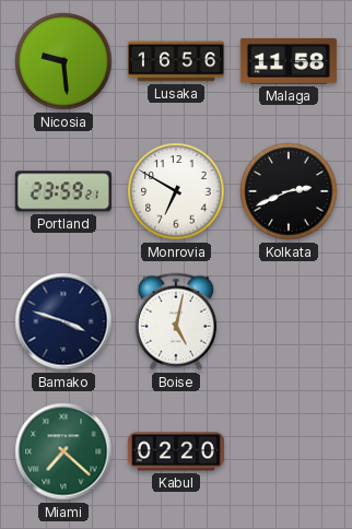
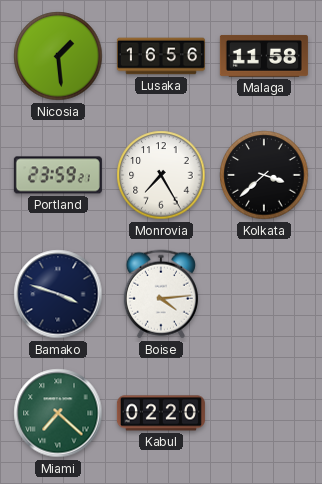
Nicosia: 9:29 -> 1:29
Monrovia: 6:50 -> 7:25
Kolkata: 2:41 -> 3:38
Boise: 5:02 -> 4:14
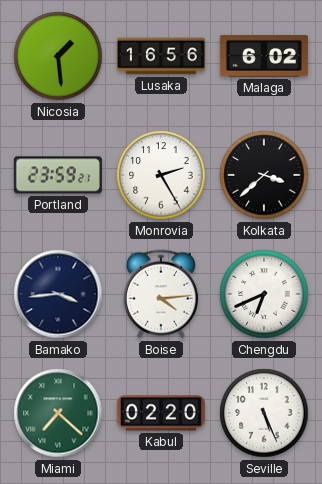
Malaga: 11:58 -> 6:02
Monrovia: 7:25 -> 2:25
Bamako: 3:48 -> 3:44
Chengdu: none -> 6:41
Seville: none -> 5:26
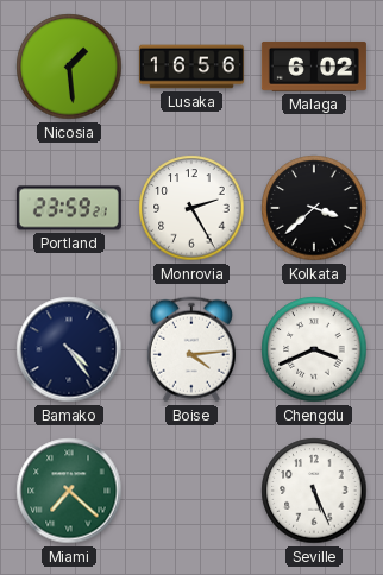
Bamako: 3:44 -> 4:24
Chengdu: 6:41 -> 3:41
Kabul: 02:20 -> none
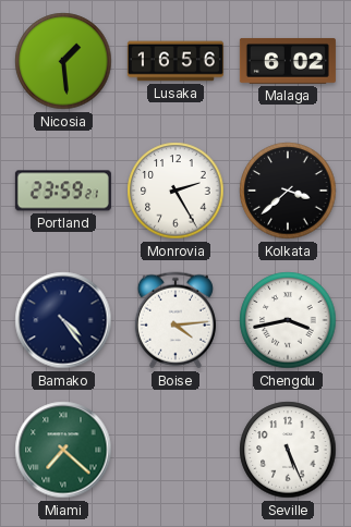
Chengdu: 3:41 -> 3:43
